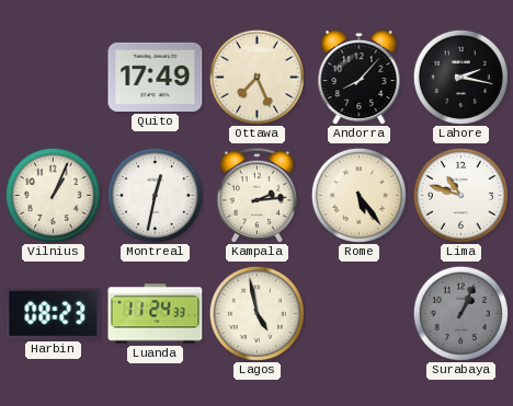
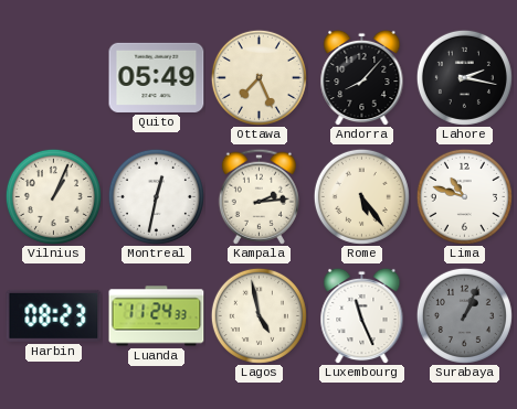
Quito: 17:49 -> 05:49
Luxembourg: none -> 11:26
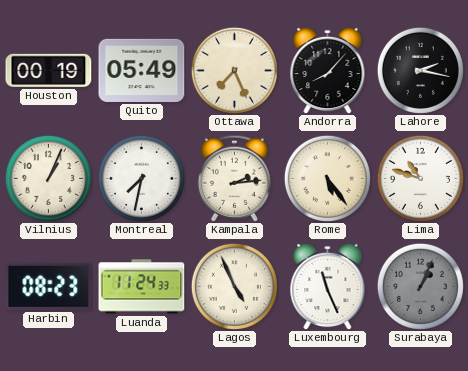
Houston: none -> 00:19
Montreal: 12:32 -> 7:32
Lagos: 4:58 -> 4:56
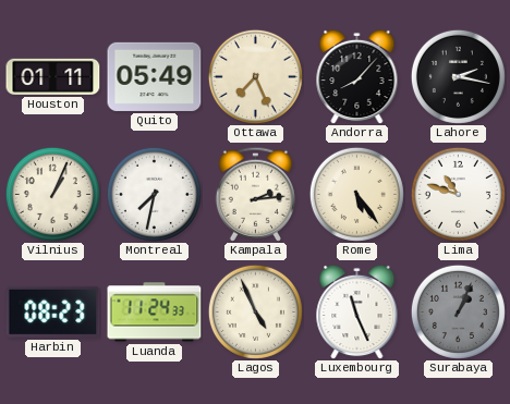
Houston: 00:19 -> 01:11
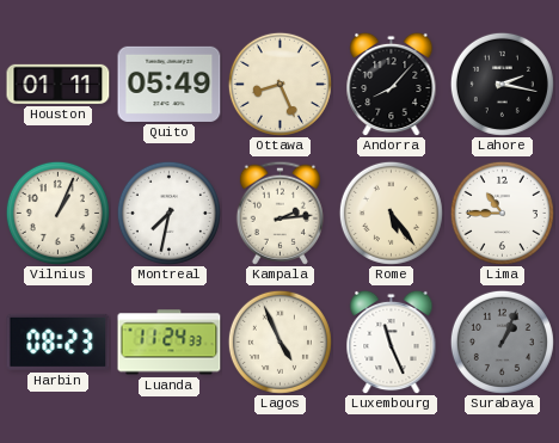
Ottawa: 7:26 -> 8:26
Lima: 10:48 -> 10:45
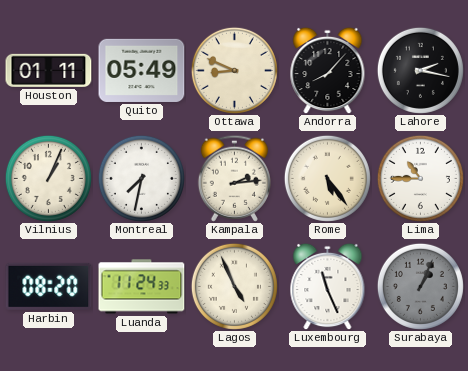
Ottawa: 8:26 -> 8:49
Harbin: 08:23 -> 08:20
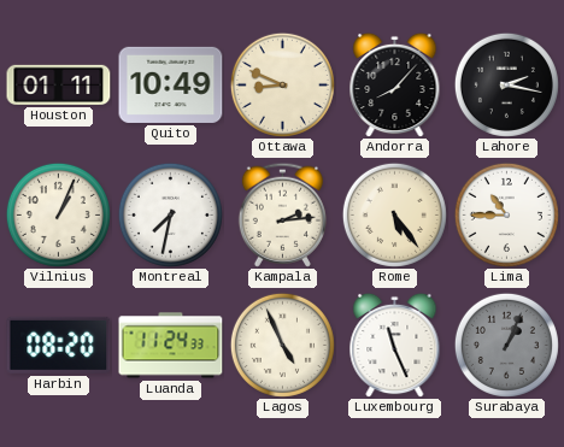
Quito: 05:49 -> 10:49
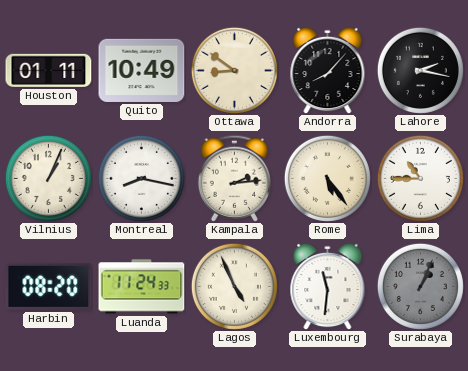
Ottawa: 8:49 -> 8:51
Montreal: 7:32 -> 8:17
Luxembourg: 11:26 -> 11:31
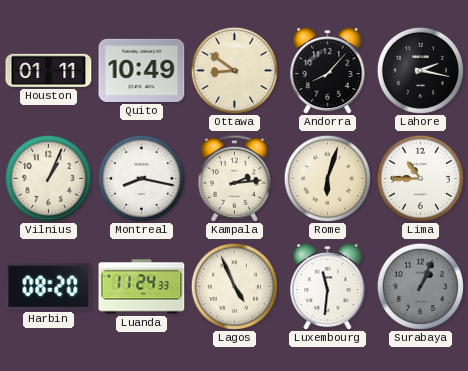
Rome: 5:24 -> 6:03
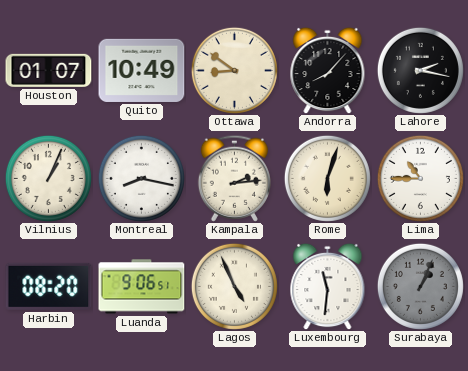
Houston: 01:11 -> 01:07
Luanda: 11:24 -> 9:06
